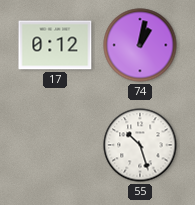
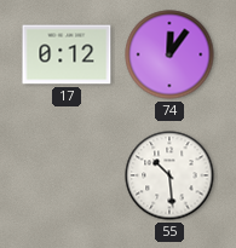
74: 1:02 -> 12:06
55: 10:27 -> 10:29
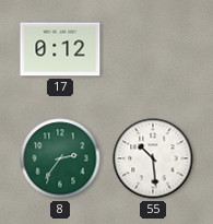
74: 12:06 -> none
8: none -> 2:36
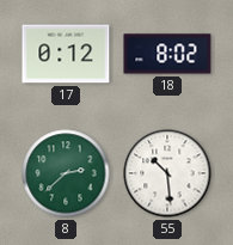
18: none -> 8:02
8: 2:36 -> 2:38
